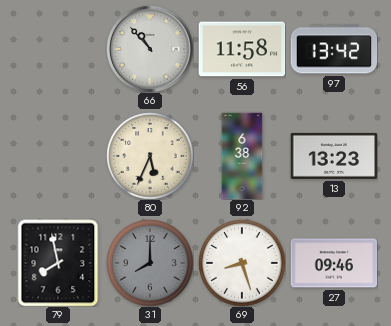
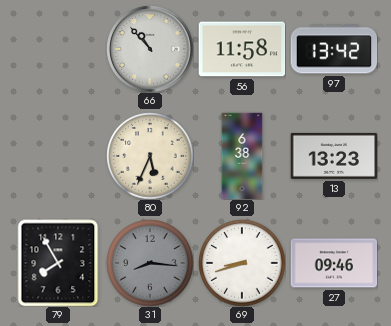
79: 7:58 -> 7:55
31: 8:00 -> 8:16
69: 8:27 -> 8:42
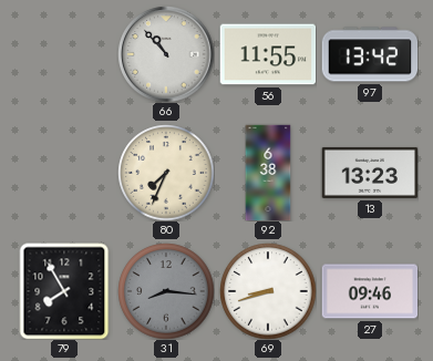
56: 11:58 -> 11:55
80: 5:34 -> 7:34
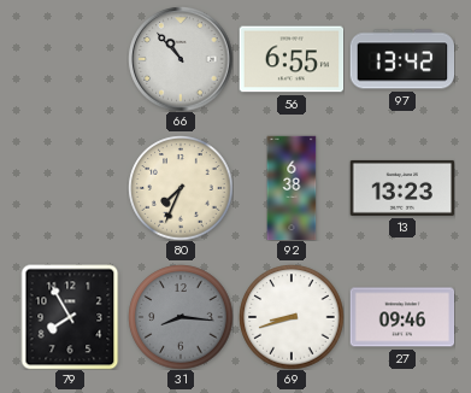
56: 11:55 -> 6:55
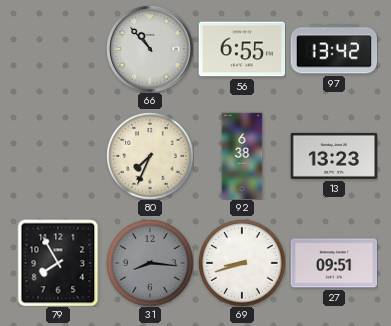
27: 09:46 -> 09:51
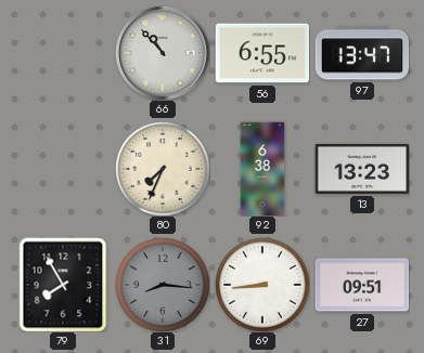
97: 13:42 -> 13:47
69: 8:42 -> 8:44
